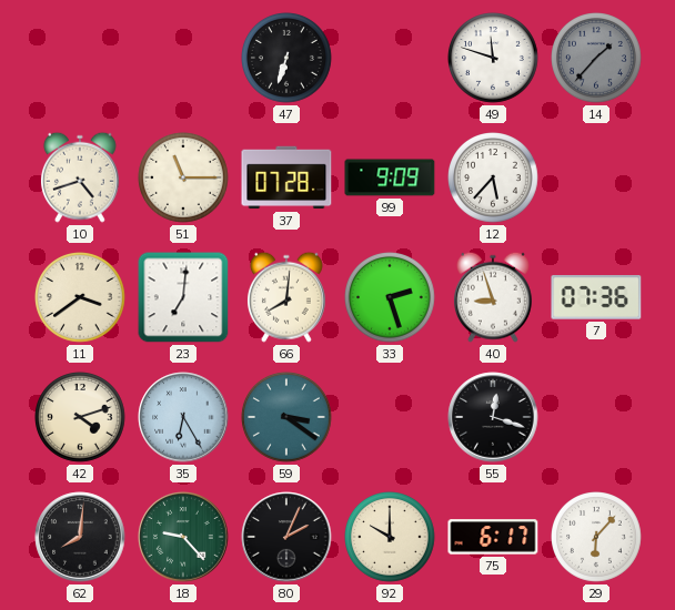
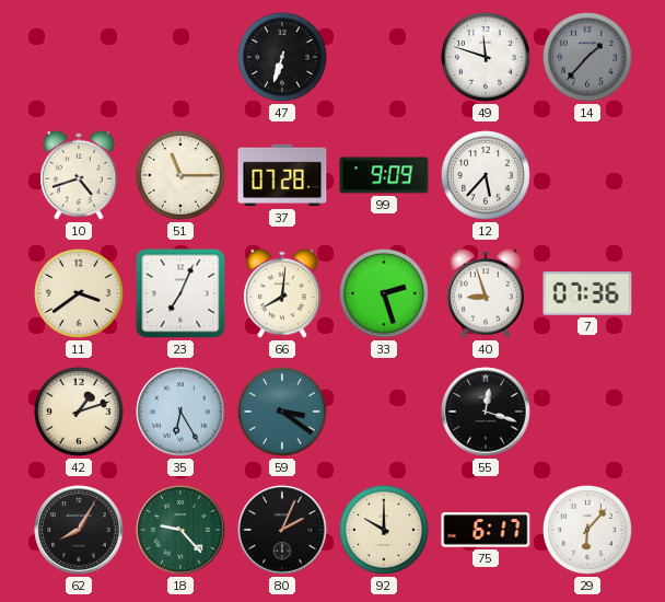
23: 7:01 -> 7:04
42: 4:12 -> 1:12
62: 8:01 -> 8:05
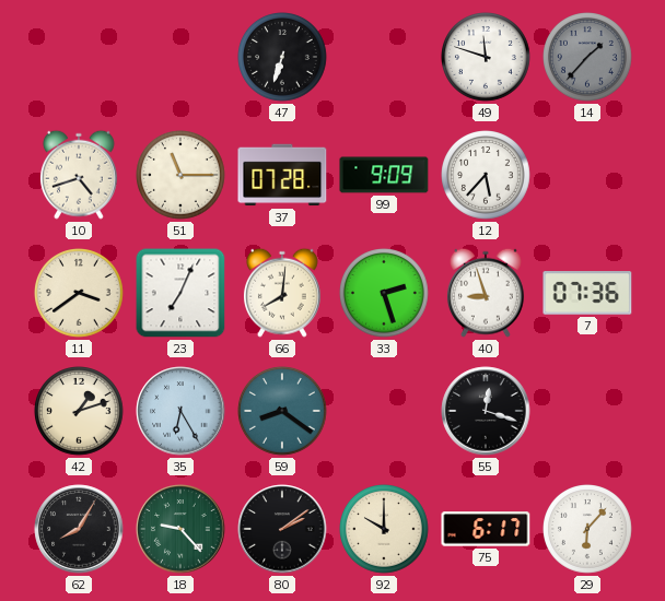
59: 3:21 -> 8:21
80: 2:04 -> 2:09
